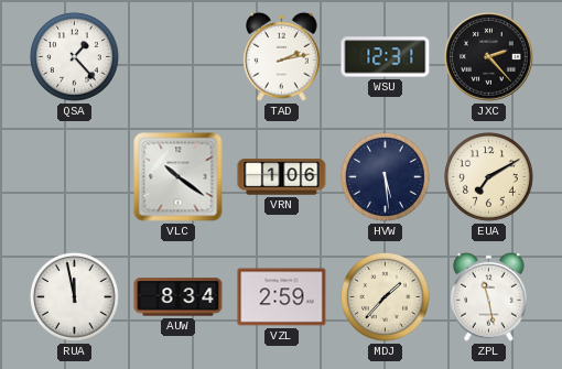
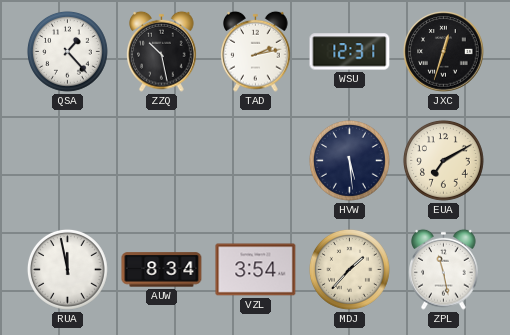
ZZQ: none -> 10:28
JXC: 2:23 -> 12:33
VLC: 10:21 -> none
VRN: 1:06 -> none
VZL: 2:59 -> 3:54
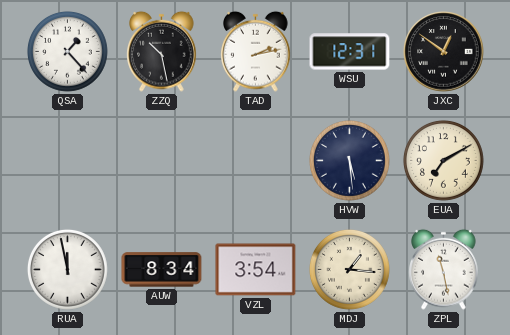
JXC: 12:33 -> 12:51
MDJ: 1:37 -> 1:16
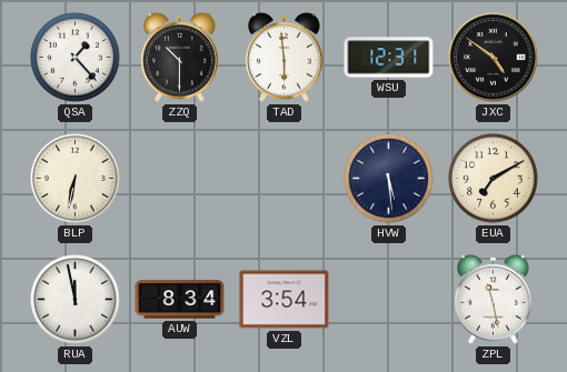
ZZQ: 10:28 -> 10:30
TAD: 2:13 -> 5:59
JXC: 12:51 -> 4:51
BLP: none -> 6:32
MDJ: 1:16 -> none
